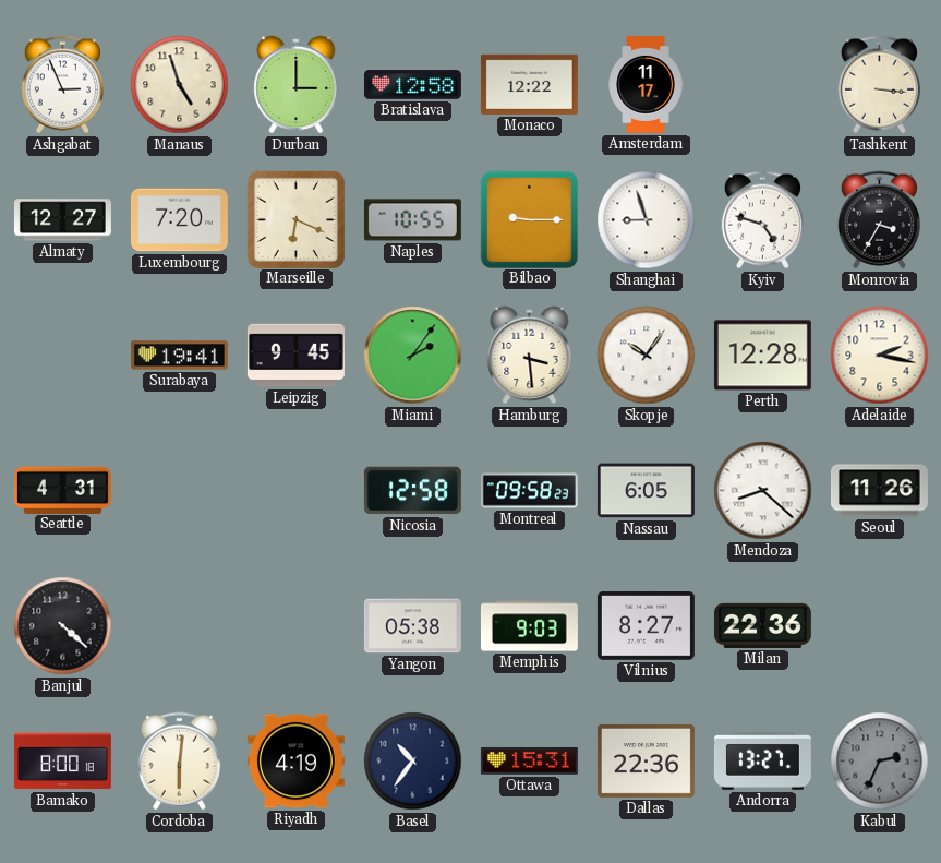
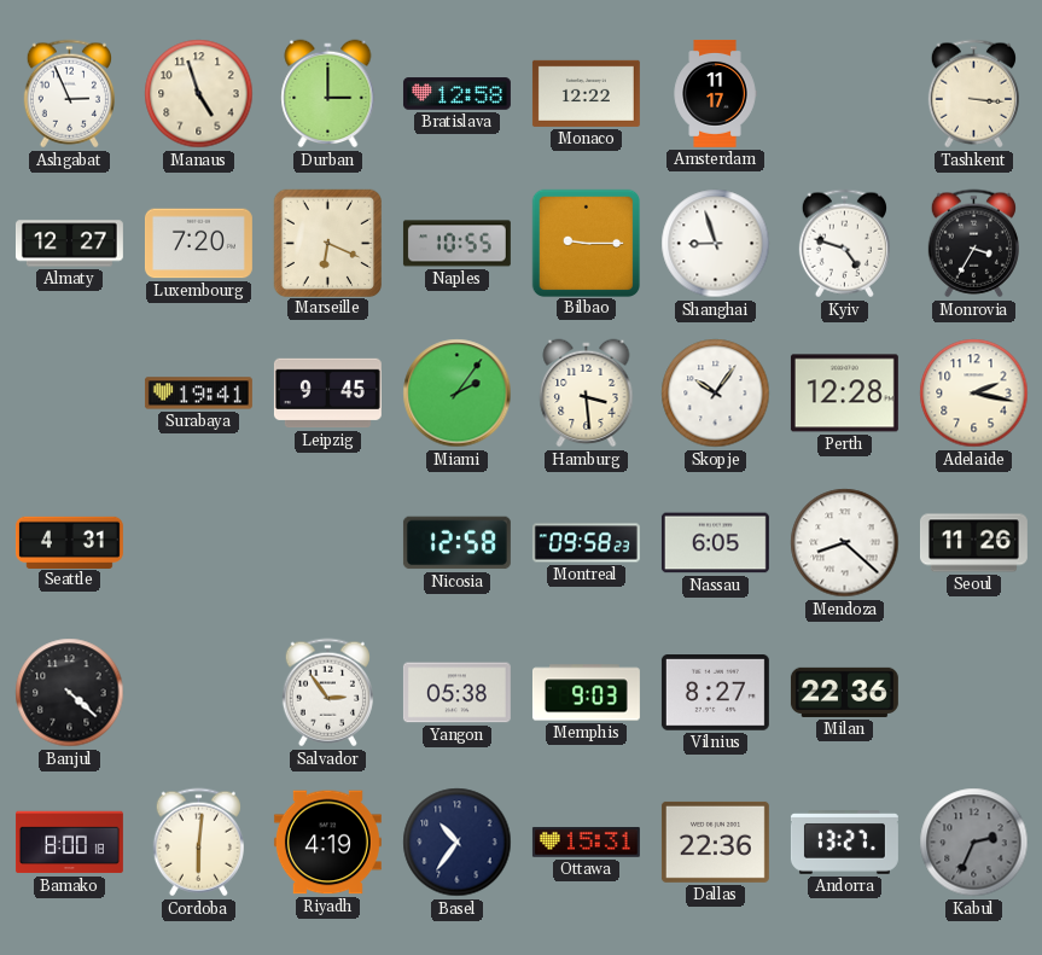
Salvador: none -> 2:54
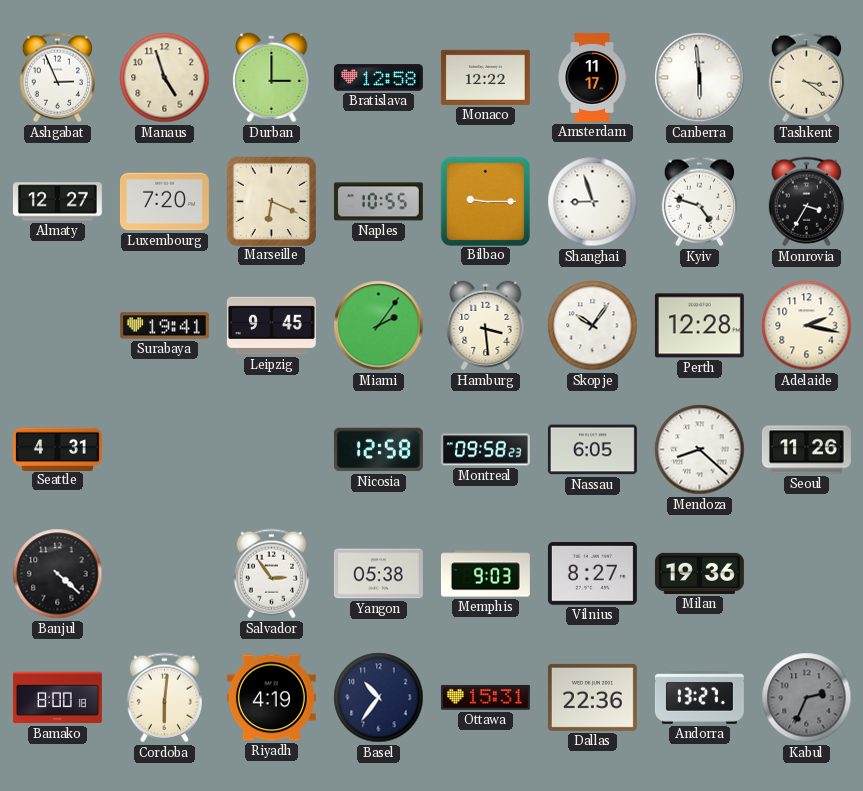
Canberra: none -> 5:59
Tashkent: 3:16 -> 3:21
Milan: 22:36 -> 19:36
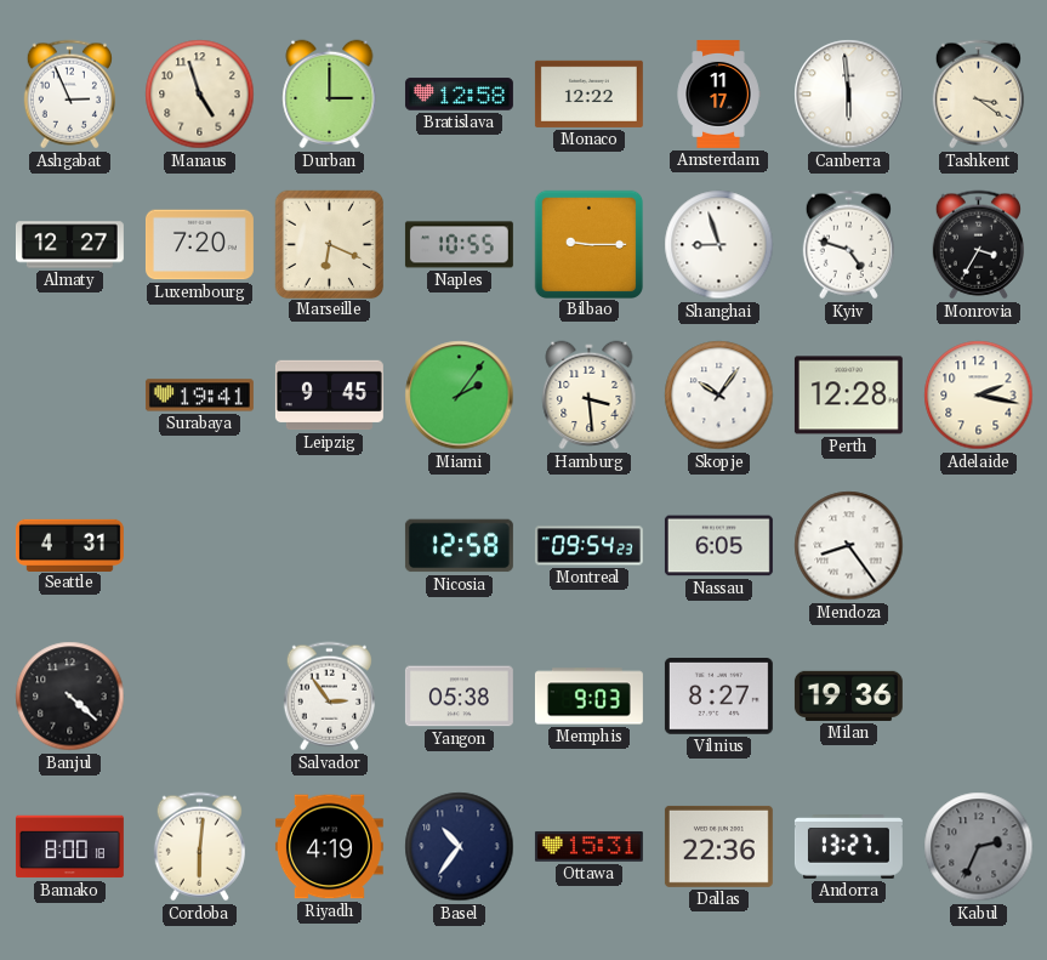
Montreal: 09:58 -> 09:54
Mendoza: 8:22 -> 8:24
Seoul: 11:26 -> none
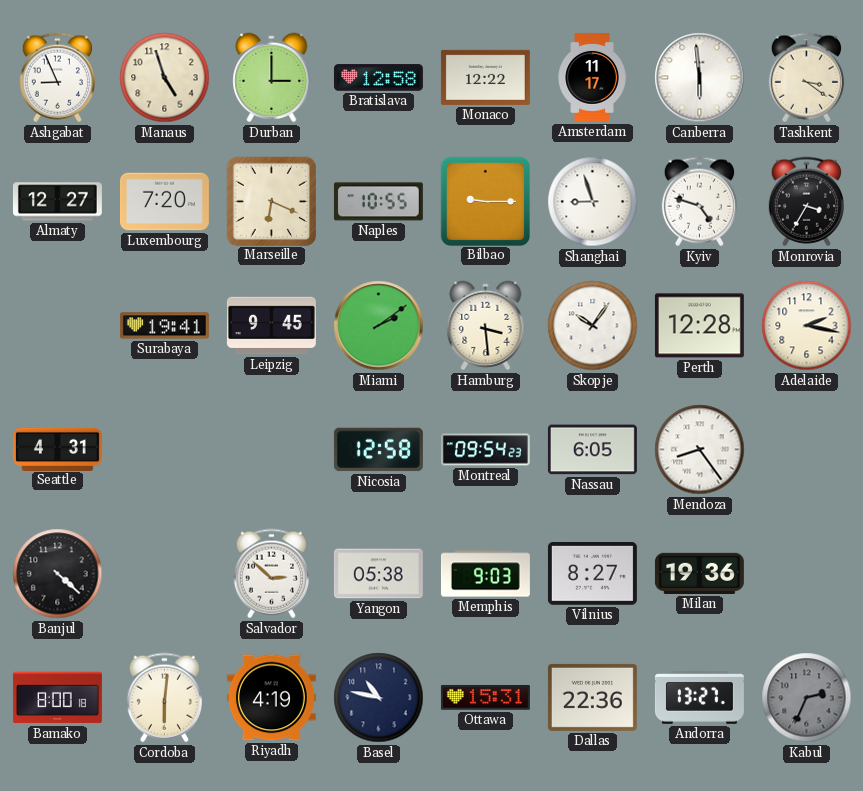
Ashgabat: 2:56 -> 8:56
Miami: 2:06 -> 2:09
Salvador: 2:54 -> 2:52
Basel: 10:36 -> 10:47
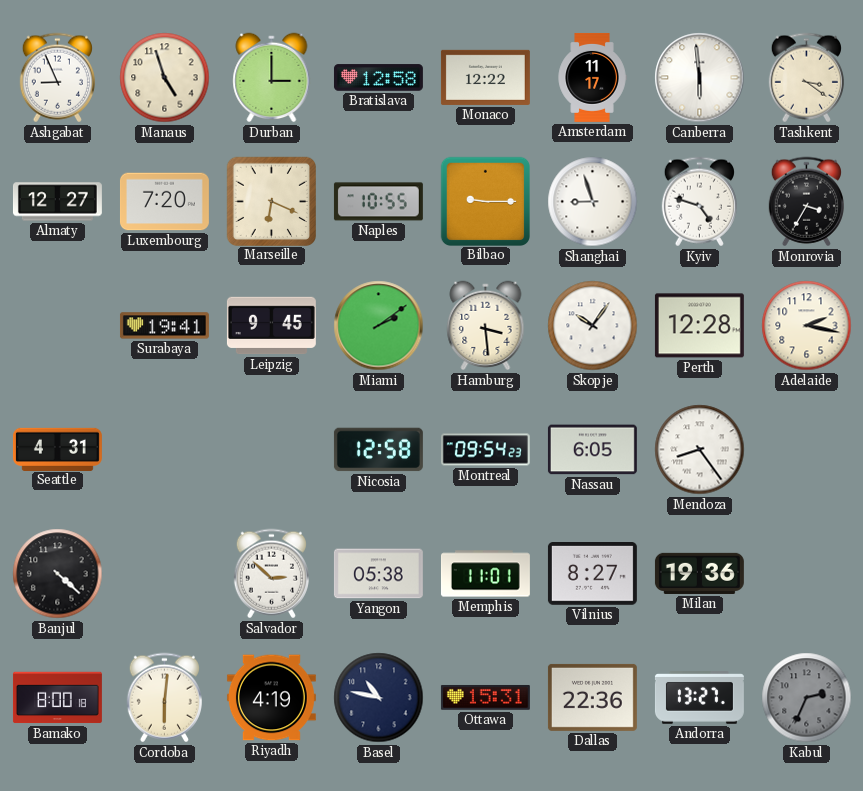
Memphis: 9:03 -> 11:01
